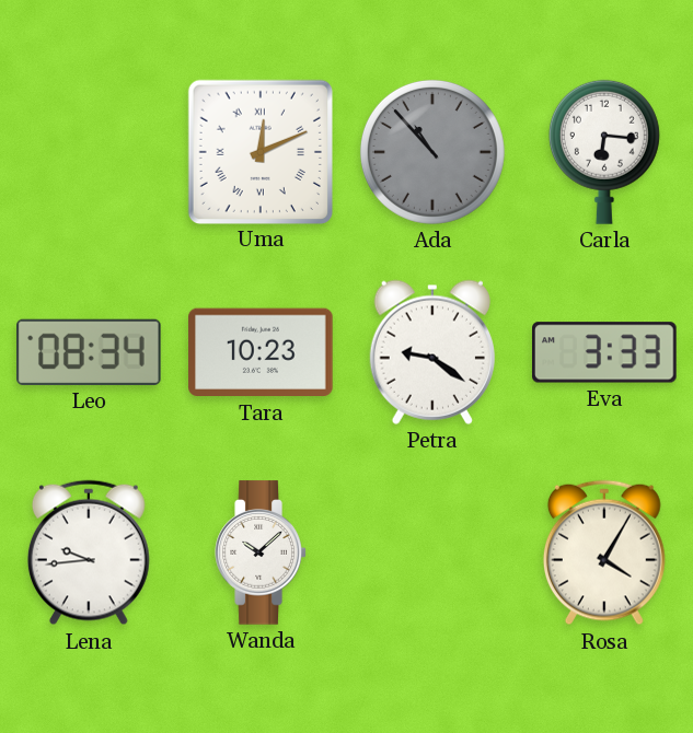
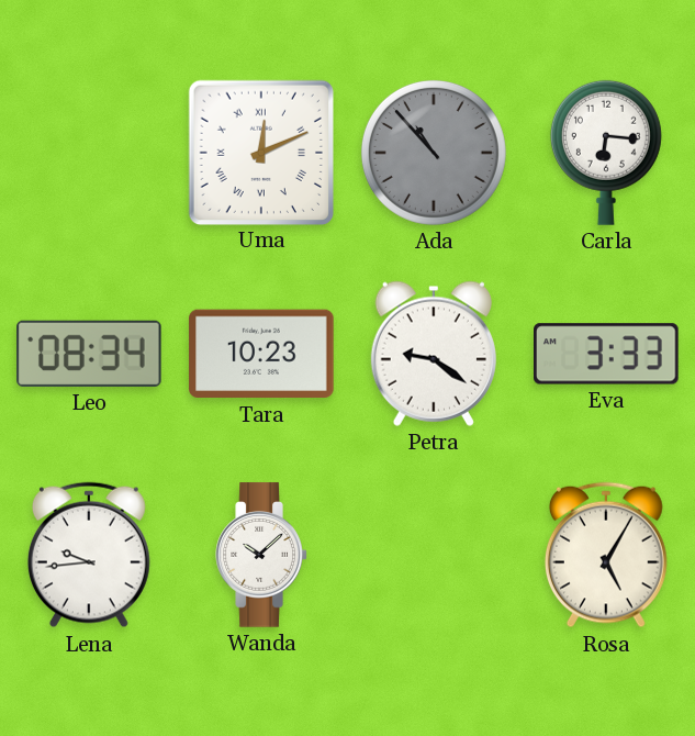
Rosa: 4:05 -> 5:05
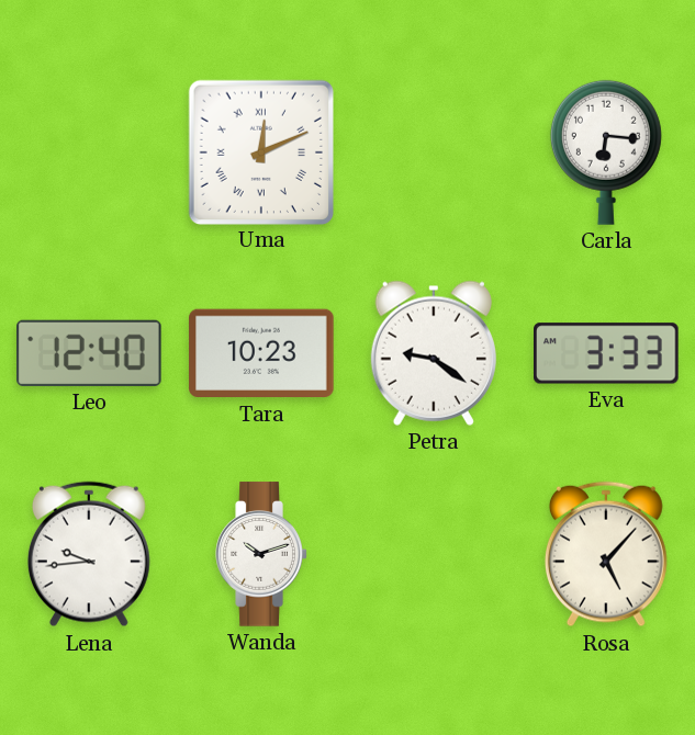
Ada: 10:53 -> none
Leo: 08:34 -> 12:40
Wanda: 10:08 -> 10:12
Rosa: 5:05 -> 5:07
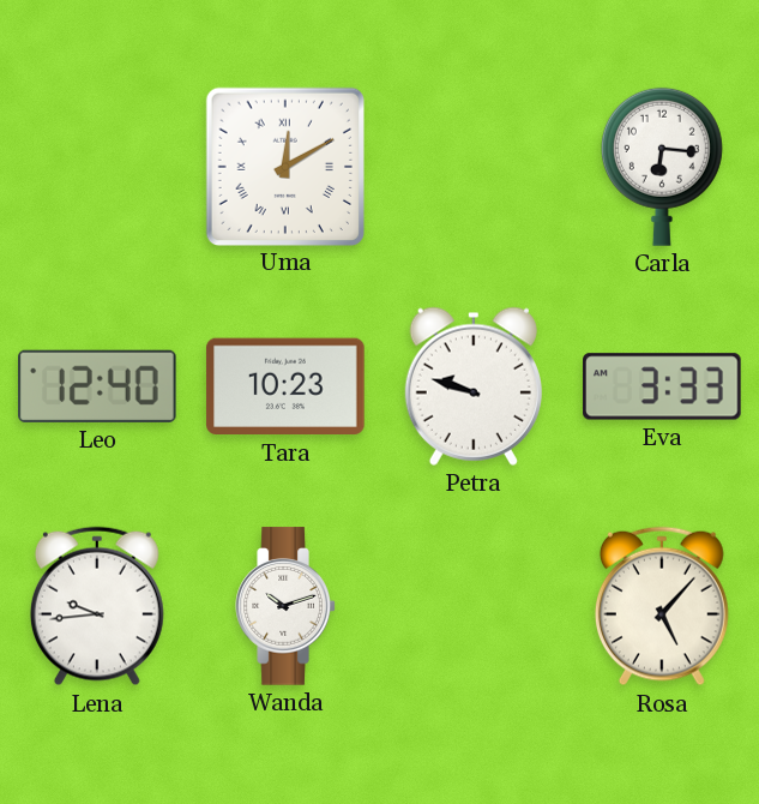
Uma: 12:11 -> 12:10
Petra: 9:21 -> 9:48
